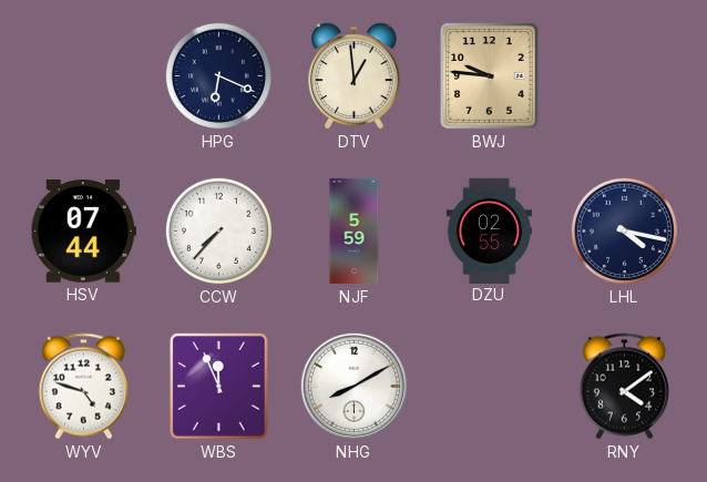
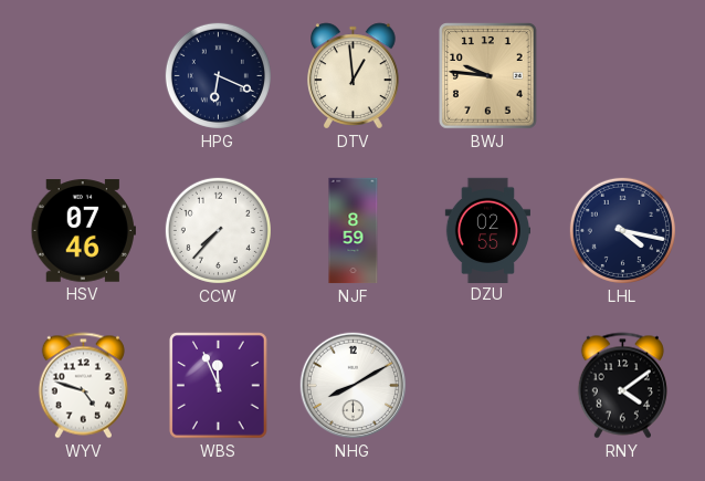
HSV: 07:44 -> 07:46
NJF: 5:59 -> 8:59
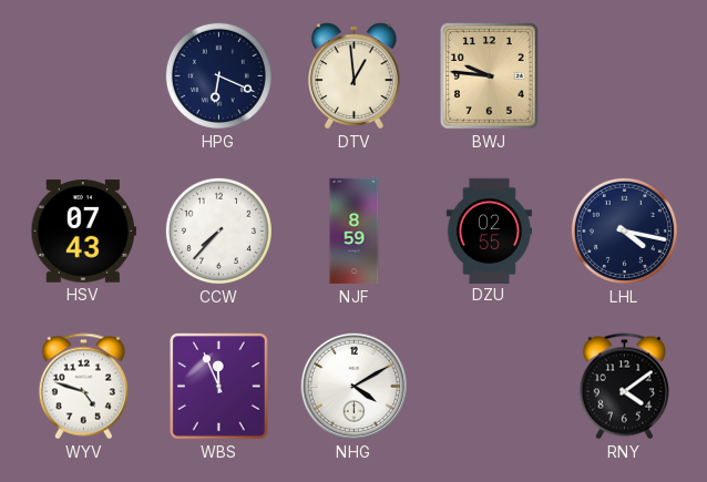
HSV: 07:46 -> 07:43
NHG: 8:10 -> 4:10
